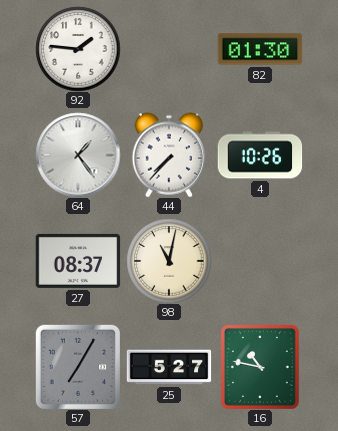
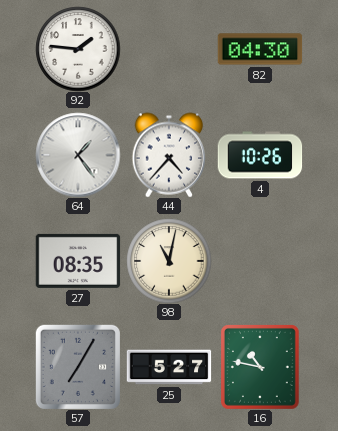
82: 01:30 -> 04:30
44: 7:37 -> 4:37
27: 08:37 -> 08:35
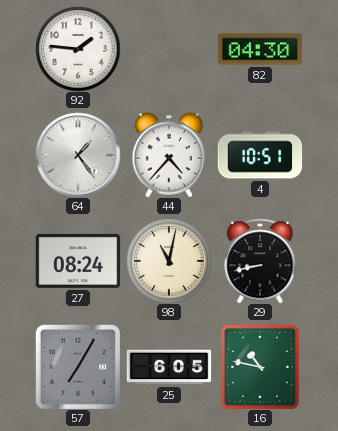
4: 10:26 -> 10:51
27: 08:35 -> 08:24
29: none -> 8:43
25: 5:27 -> 6:05
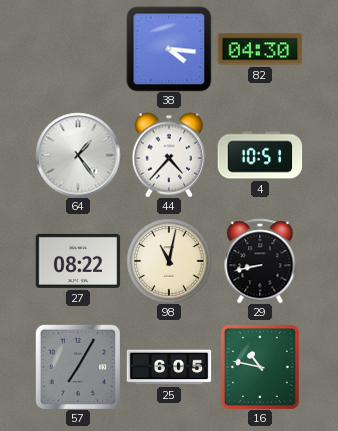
92: 1:46 -> none
38: none -> 4:16
27: 08:24 -> 08:22
